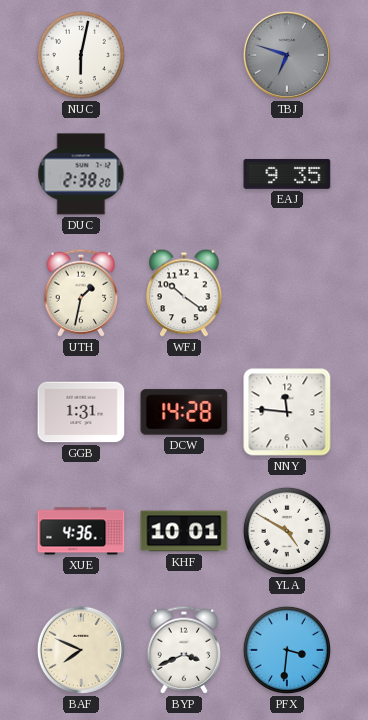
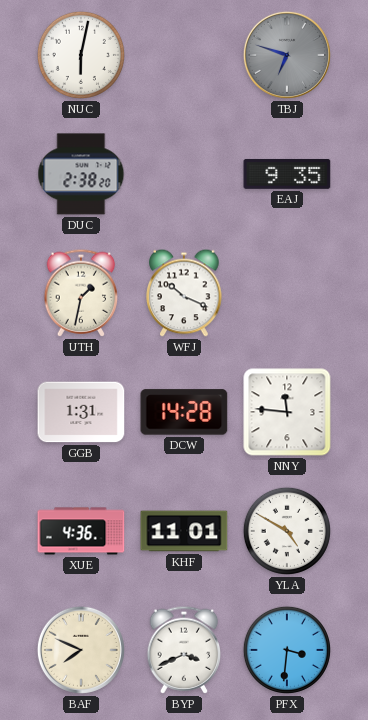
WFJ: 10:21 -> 10:19
KHF: 10:01 -> 11:01
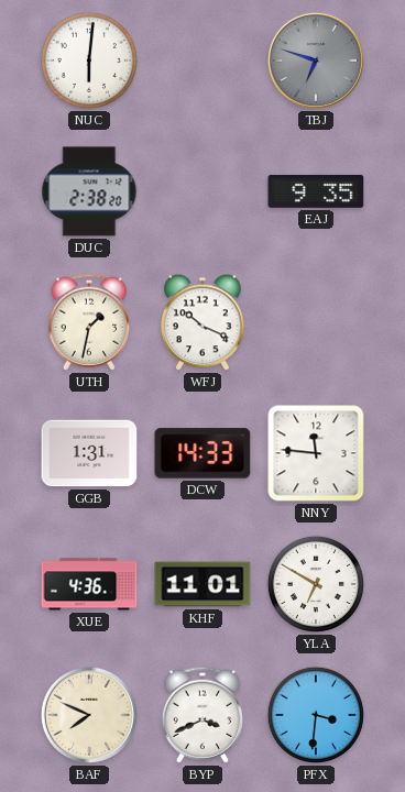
NUC: 6:02 -> 6:01
DCW: 14:28 -> 14:33
YLA: 4:50 -> 6:50
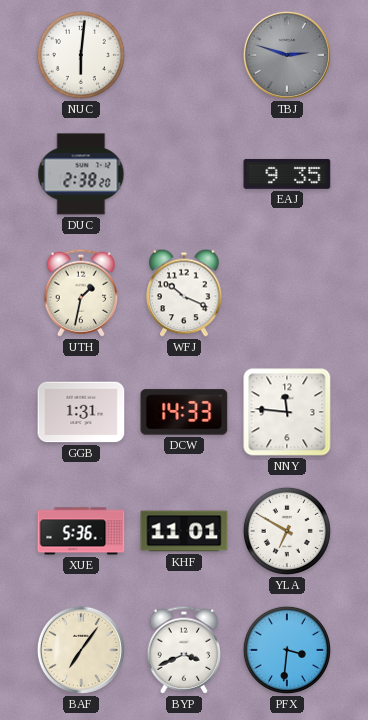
TBJ: 6:48 -> 2:48
XUE: 4:36 -> 5:36
BAF: 7:49 -> 7:06
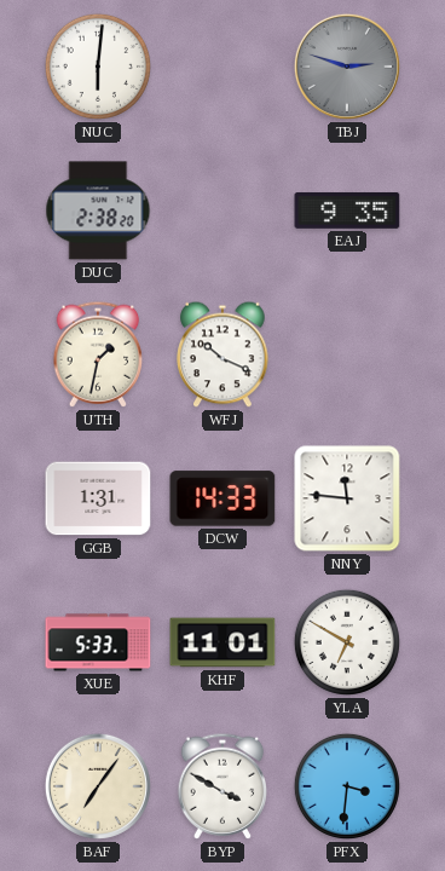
XUE: 5:36 -> 5:33
BYP: 3:41 -> 3:50
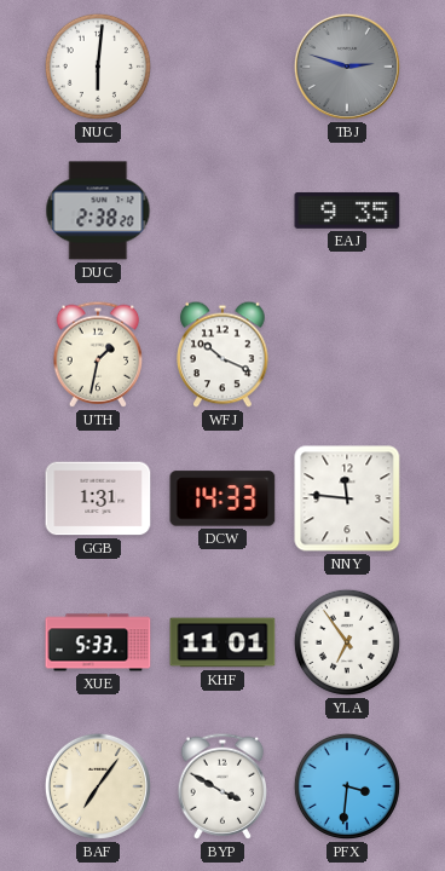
YLA: 6:50 -> 6:54
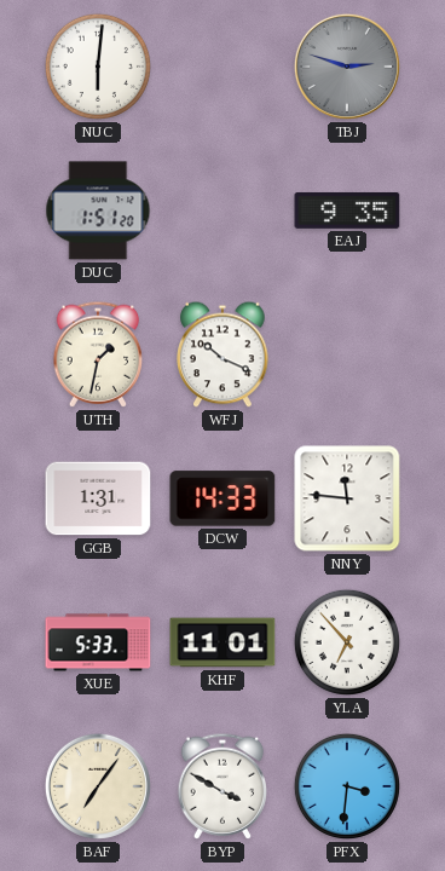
DUC: 2:38 -> 1:51
YLA: 6:54 -> 6:53
